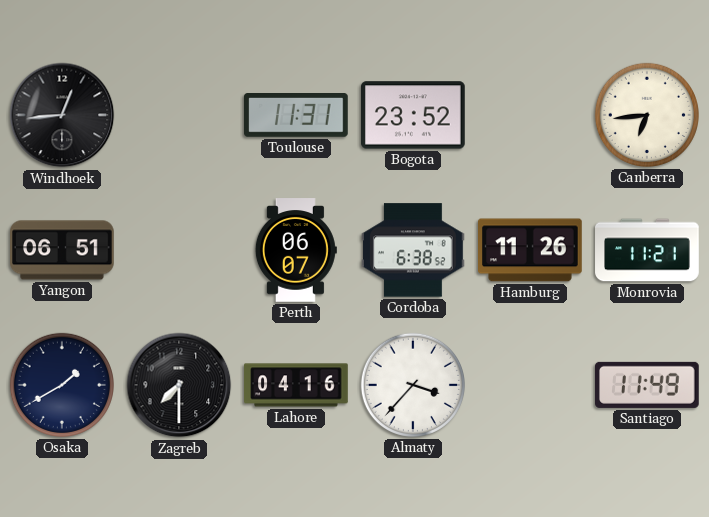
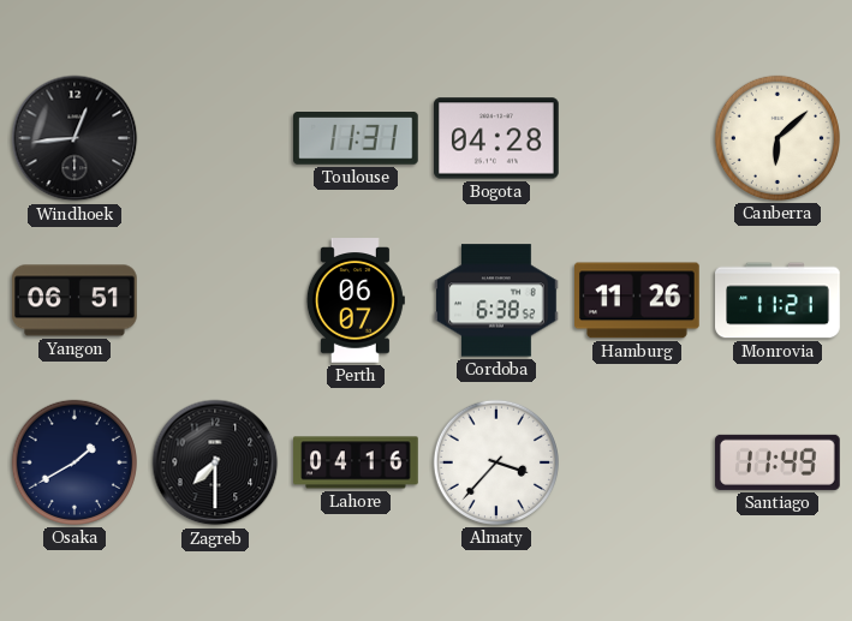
Bogota: 23:52 -> 04:28
Canberra: 6:44 -> 6:08
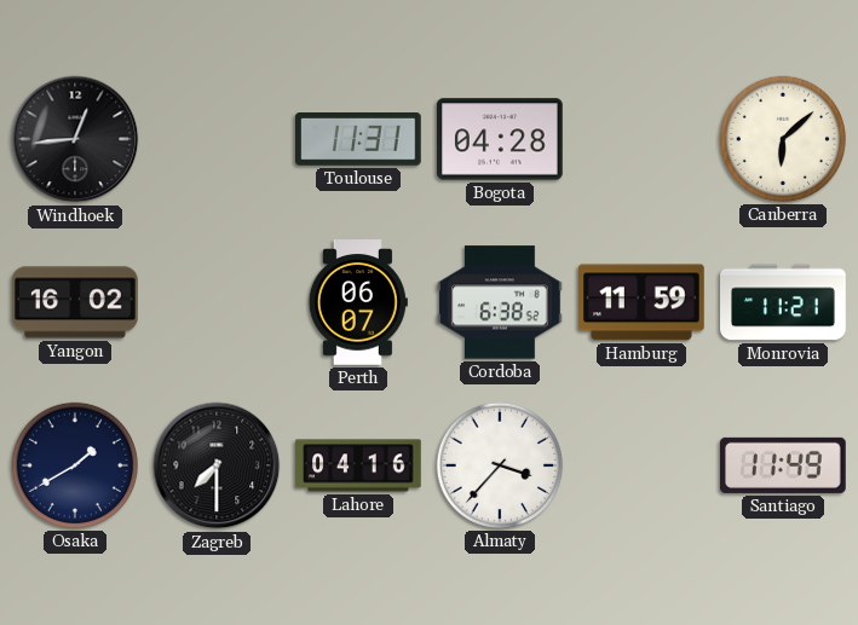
Yangon: 06:51 -> 16:02
Hamburg: 11:26 -> 11:59
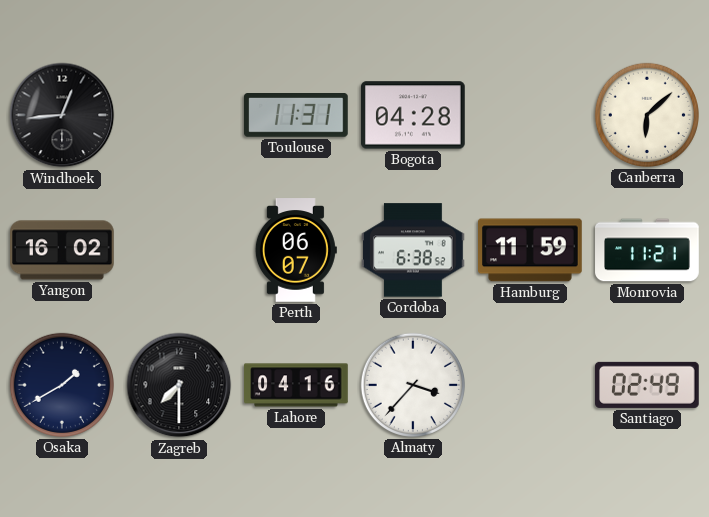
Santiago: 11:49 -> 02:49
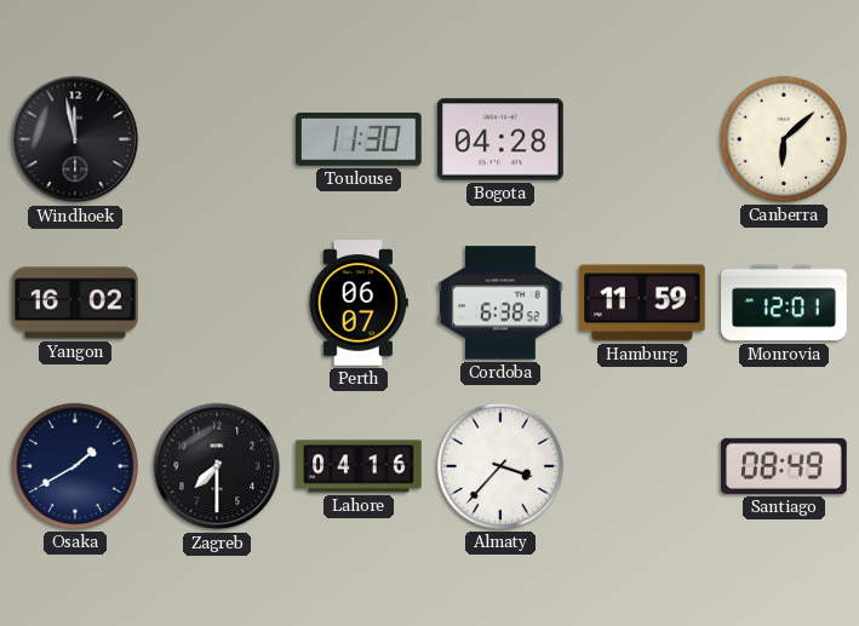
Windhoek: 12:44 -> 11:58
Toulouse: 11:31 -> 11:30
Monrovia: 11:21 -> 12:01
Santiago: 02:49 -> 08:49
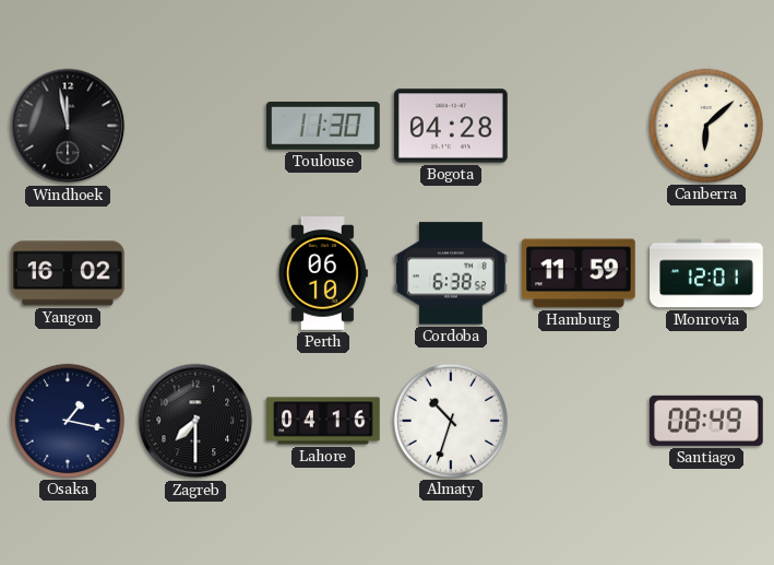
Perth: 06:07 -> 06:10
Osaka: 1:40 -> 1:17
Almaty: 3:37 -> 10:33
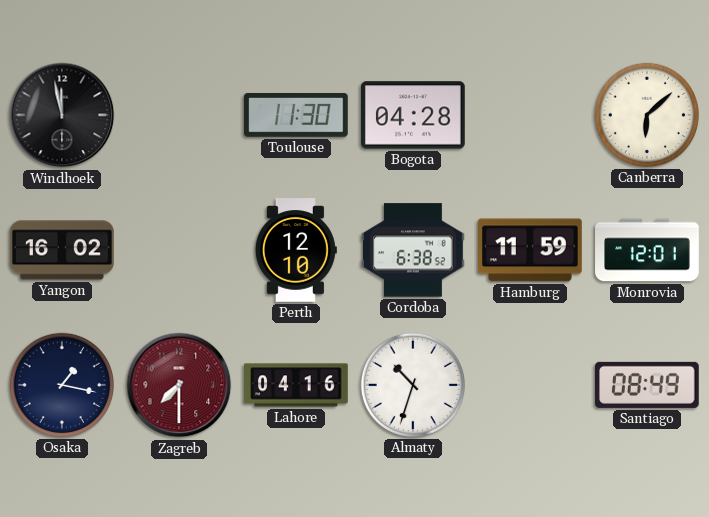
Perth: 06:10 -> 12:10
Zagreb dial: black -> burgundy
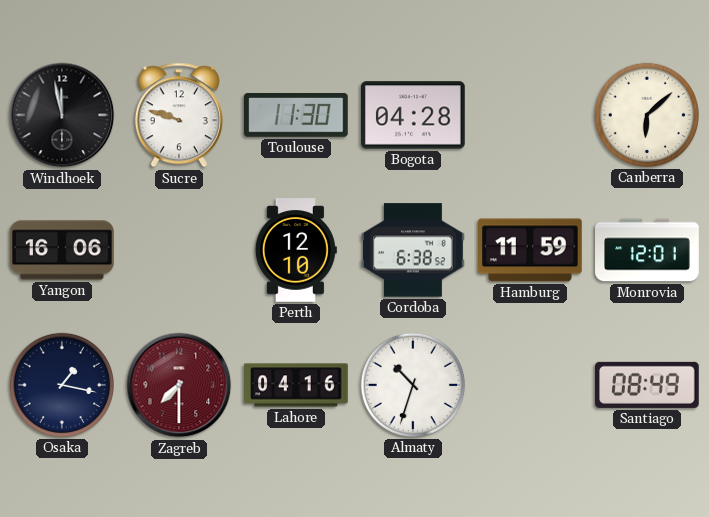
Sucre: none -> 9:48
Yangon: 16:02 -> 16:06
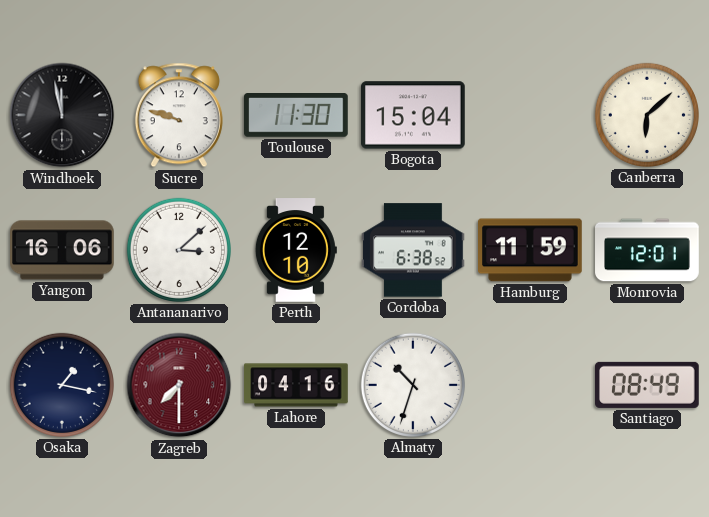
Bogota: 04:28 -> 15:04
Antananarivo: none -> 3:08
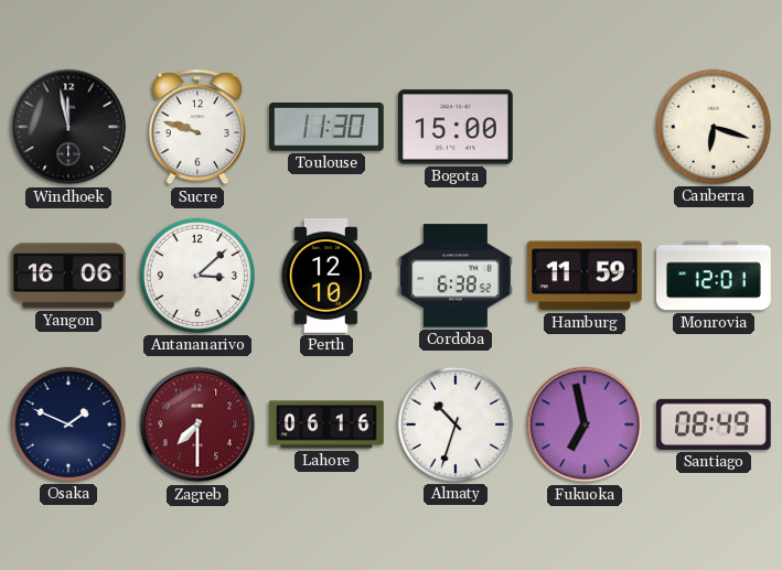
Bogota: 15:04 -> 15:00
Canberra: 6:08 -> 6:18
Osaka: 1:17 -> 1:49
Lahore: 04:16 -> 06:16
Fukuoka: none -> 6:58
